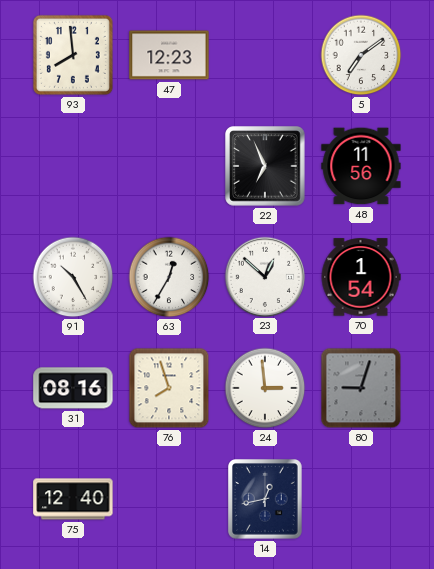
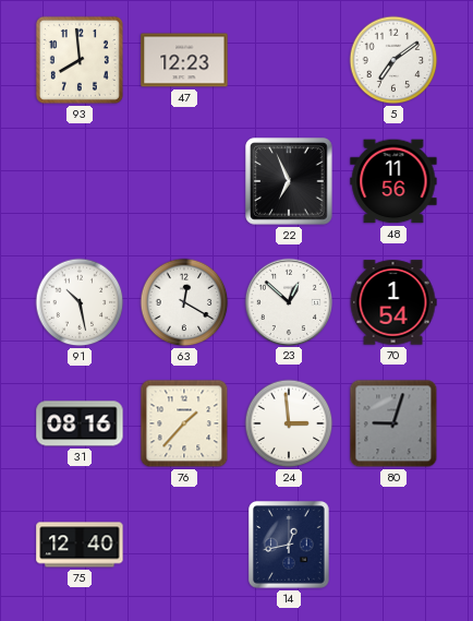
91: 10:25 -> 10:28
63: 12:35 -> 12:20
76: 7:57 -> 1:37
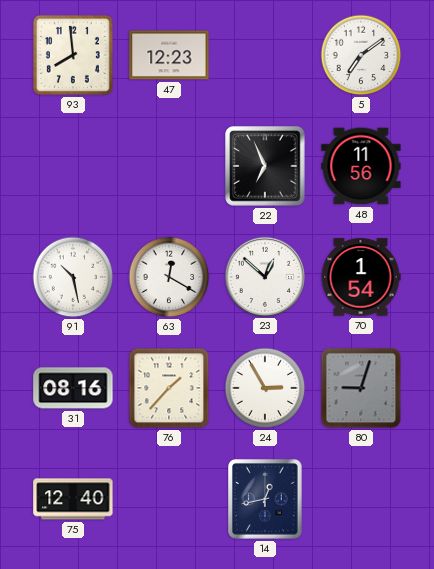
24: 2:59 -> 2:55
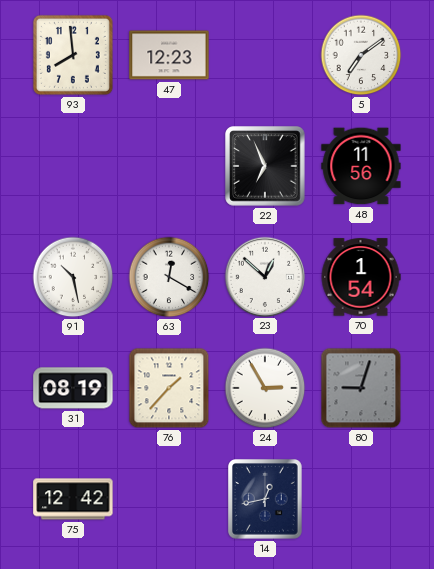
31: 08:16 -> 08:19
75: 12:40 -> 12:42
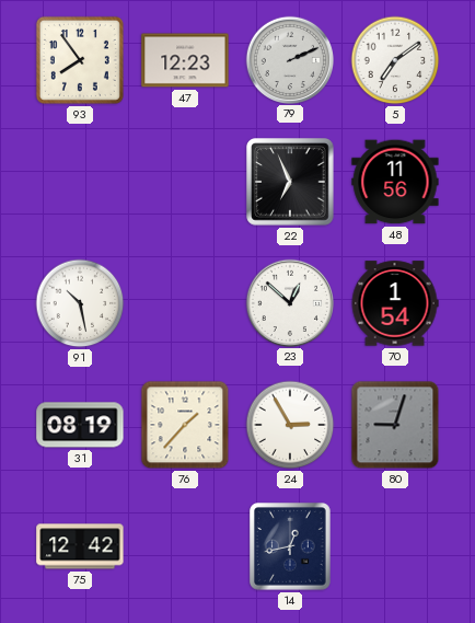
93: 7:59 -> 7:54
79: none -> 2:11
63: 12:20 -> none
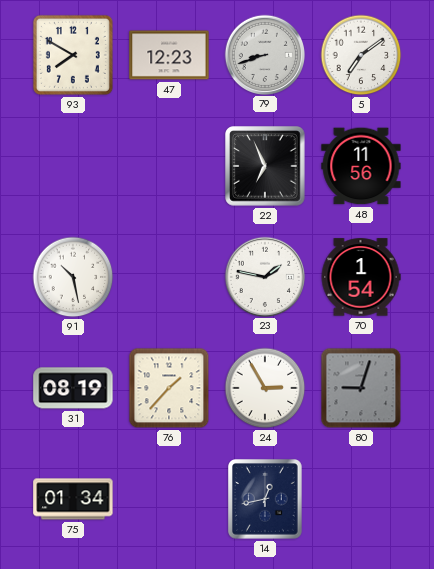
93: 7:54 -> 7:50
79: 2:11 -> 8:42
23: 12:52 -> 1:47
75: 12:42 -> 01:34
